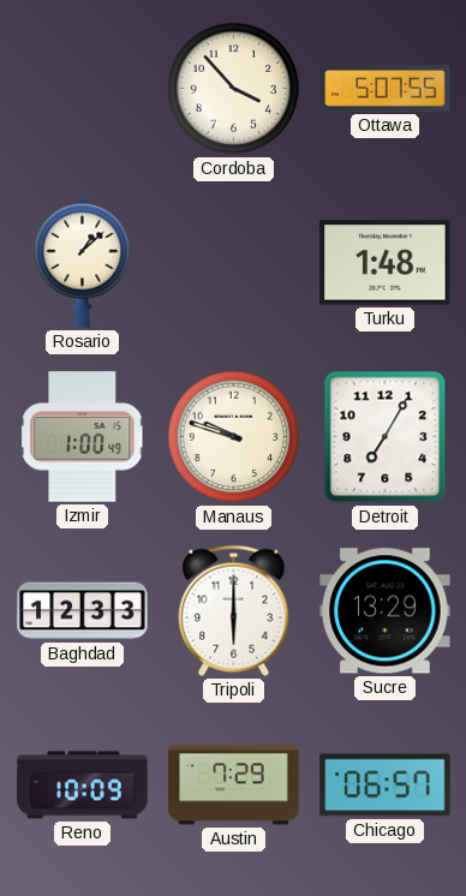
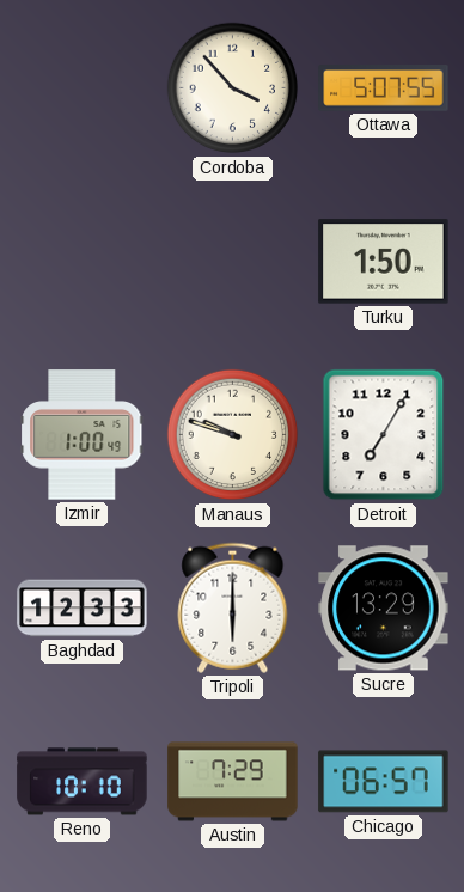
Rosario: 1:08 -> none
Turku: 1:48 -> 1:50
Reno: 10:09 -> 10:10
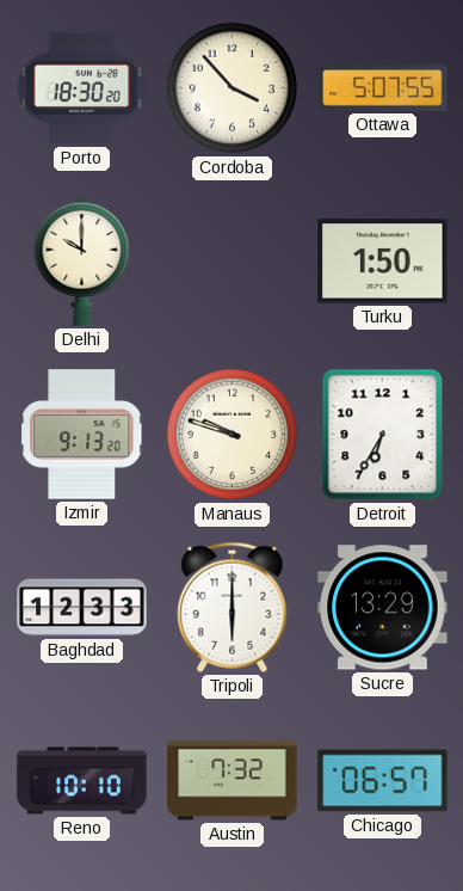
Porto: none -> 18:30
Delhi: none -> 10:00
Izmir: 1:00 -> 9:13
Detroit: 7:05 -> 6:35
Austin: 7:29 -> 7:32
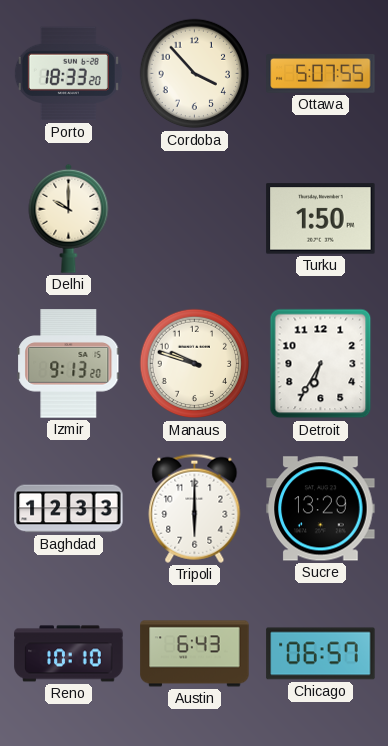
Porto: 18:30 -> 18:33
Austin: 7:32 -> 6:43
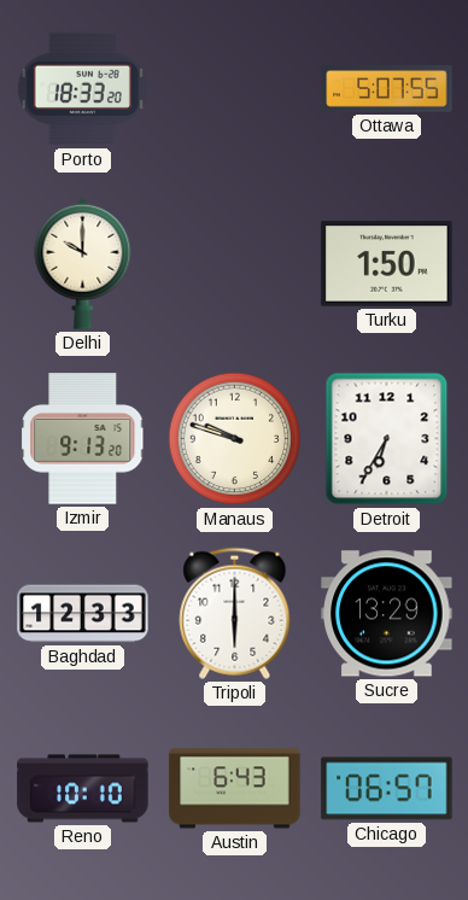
Cordoba: 3:53 -> none
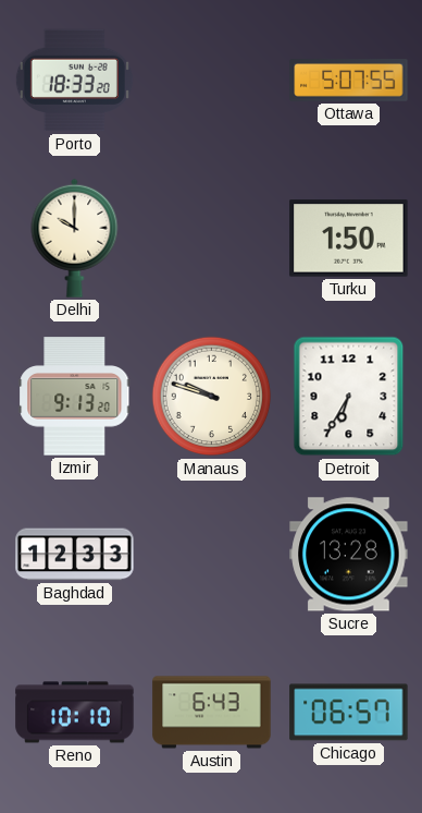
Tripoli: 6:00 -> none
Sucre: 13:29 -> 13:28
